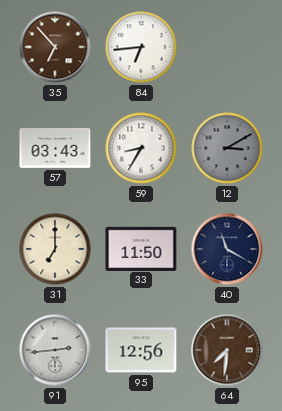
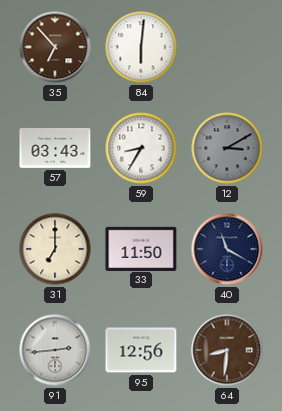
84: 6:44 -> 6:01
64: 7:31 -> 8:31
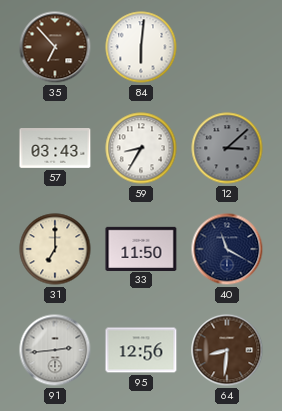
12: 3:10 -> 3:08
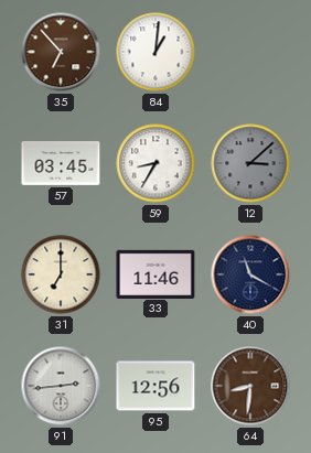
84: 6:01 -> 1:01
57: 03:43 -> 03:45
33: 11:50 -> 11:46
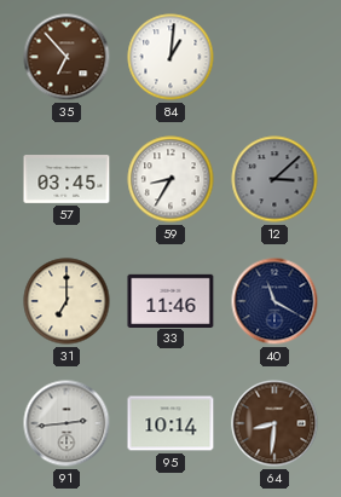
95: 12:56 -> 10:14
